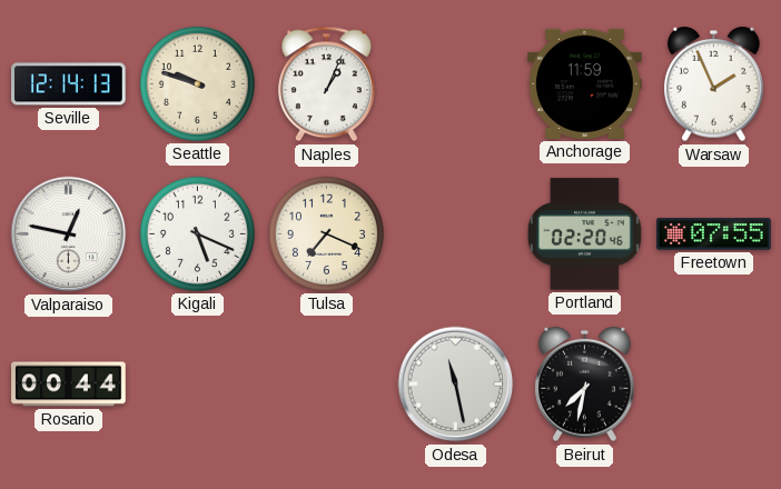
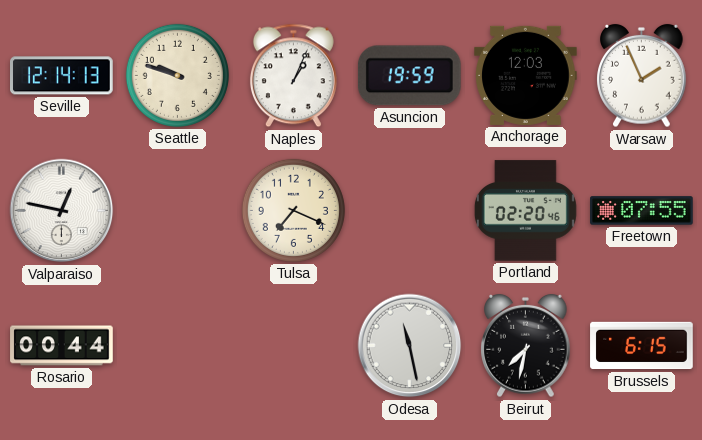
Asuncion: none -> 19:59
Anchorage: 11:59 -> 12:03
Kigali: 5:19 -> none
Brussels: none -> 6:15
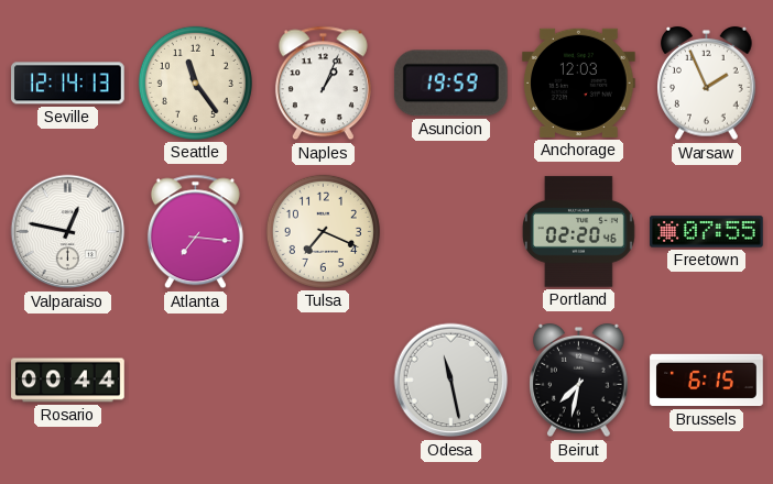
Seattle: 9:48 -> 11:24
Atlanta: none -> 7:16
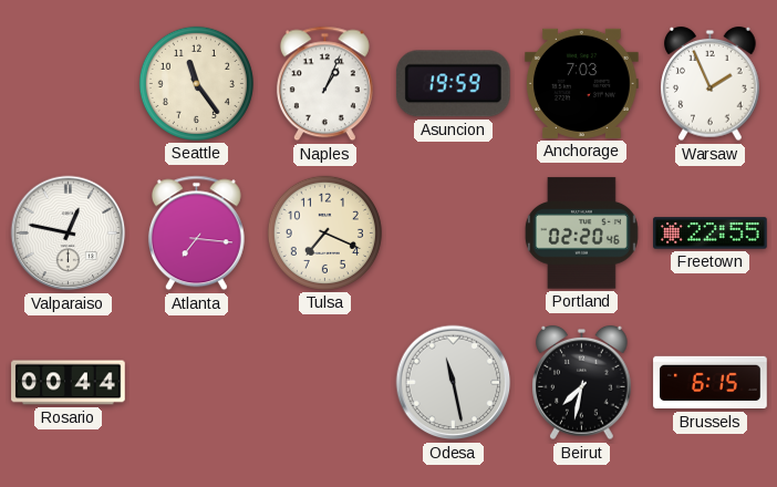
Seville: 12:14 -> none
Anchorage: 12:03 -> 7:03
Freetown: 07:55 -> 22:55
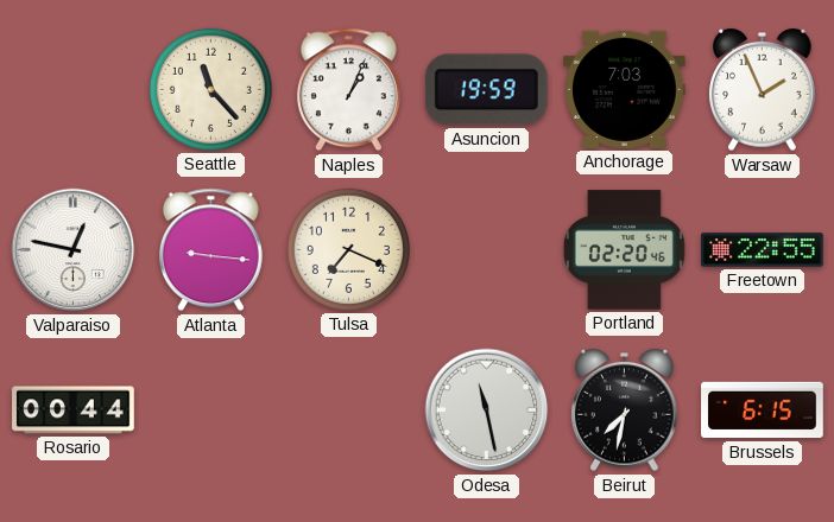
Seattle: 11:24 -> 11:23
Atlanta: 7:16 -> 9:16
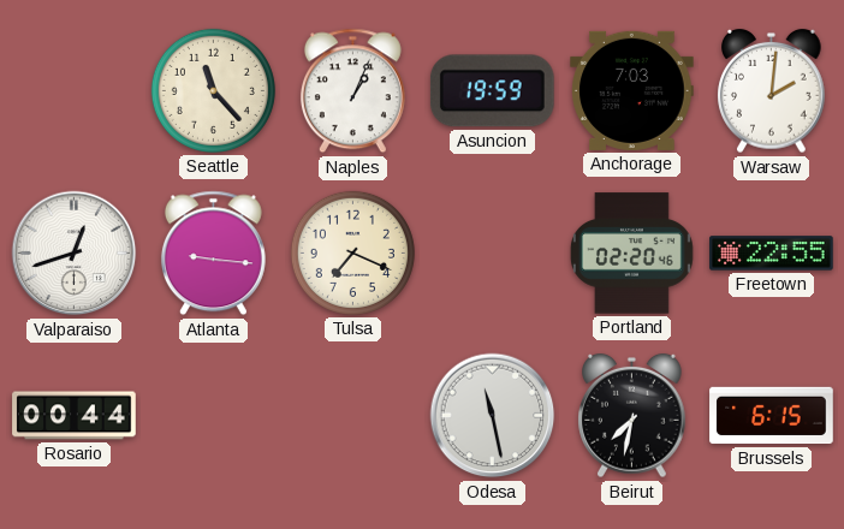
Warsaw: 1:56 -> 2:01
Valparaiso: 12:47 -> 12:42
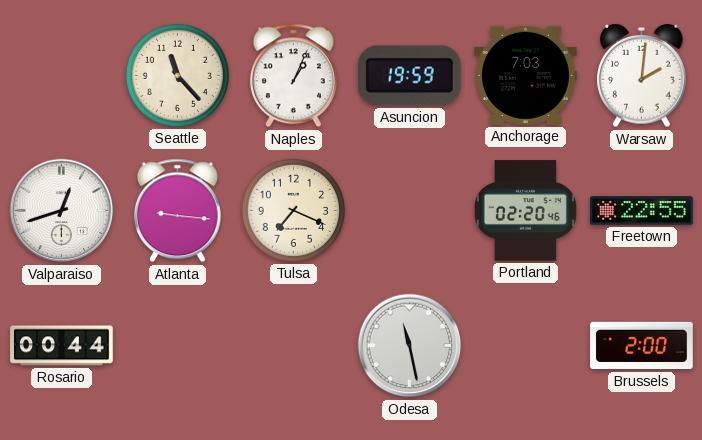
Beirut: 7:32 -> none
Brussels: 6:15 -> 2:00
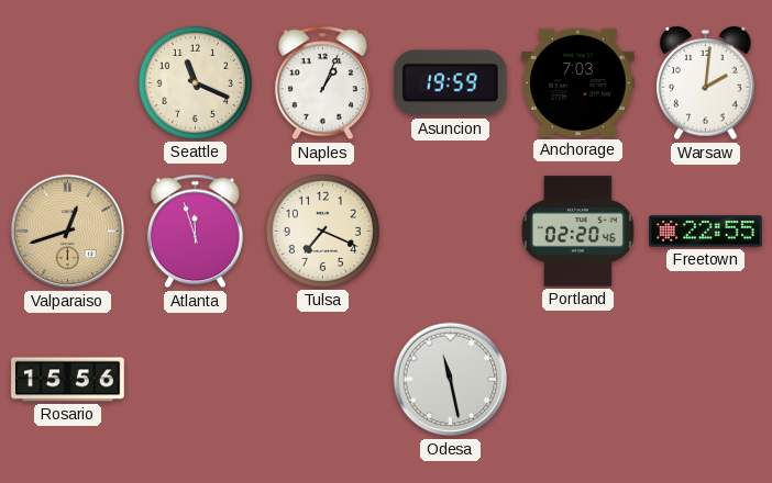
Seattle: 11:23 -> 11:19
Valparaiso dial: white -> champagne
Atlanta: 9:16 -> 11:57
Rosario: 00:44 -> 15:56
Brussels: 2:00 -> none
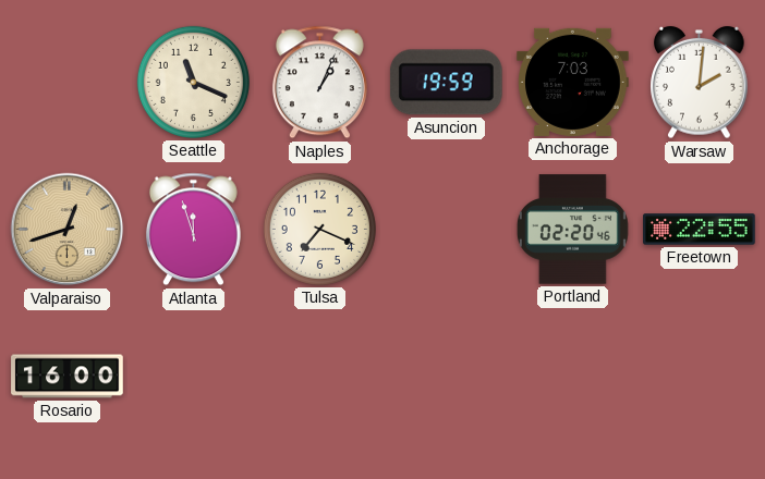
Rosario: 15:56 -> 16:00
Odesa: 11:28 -> none
